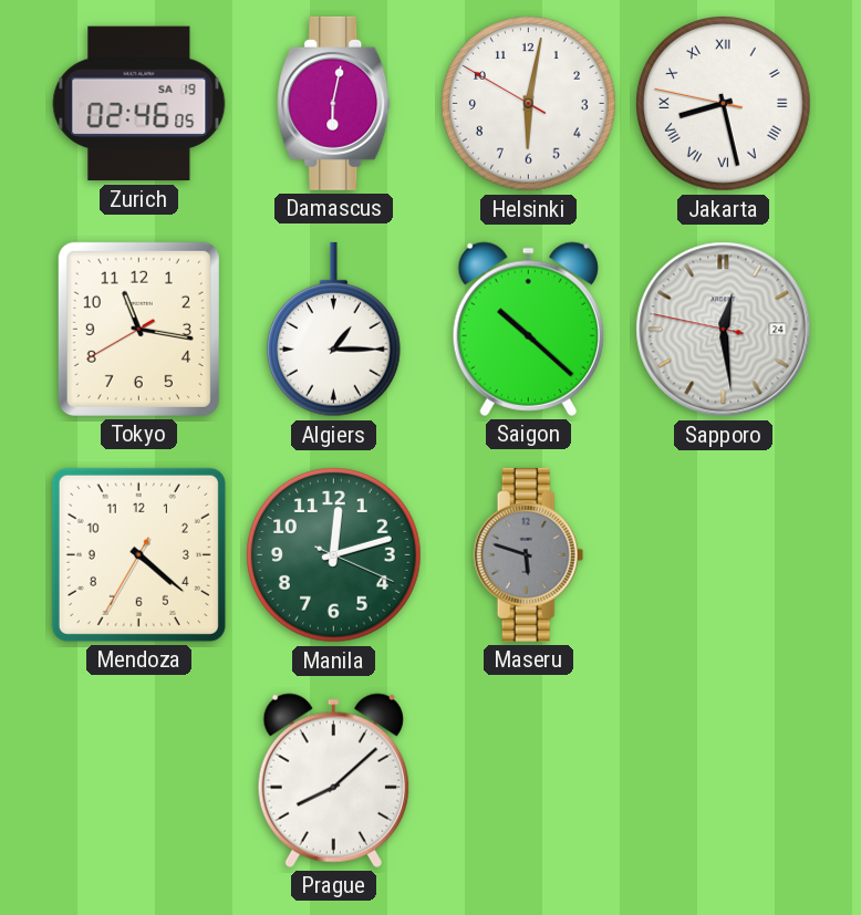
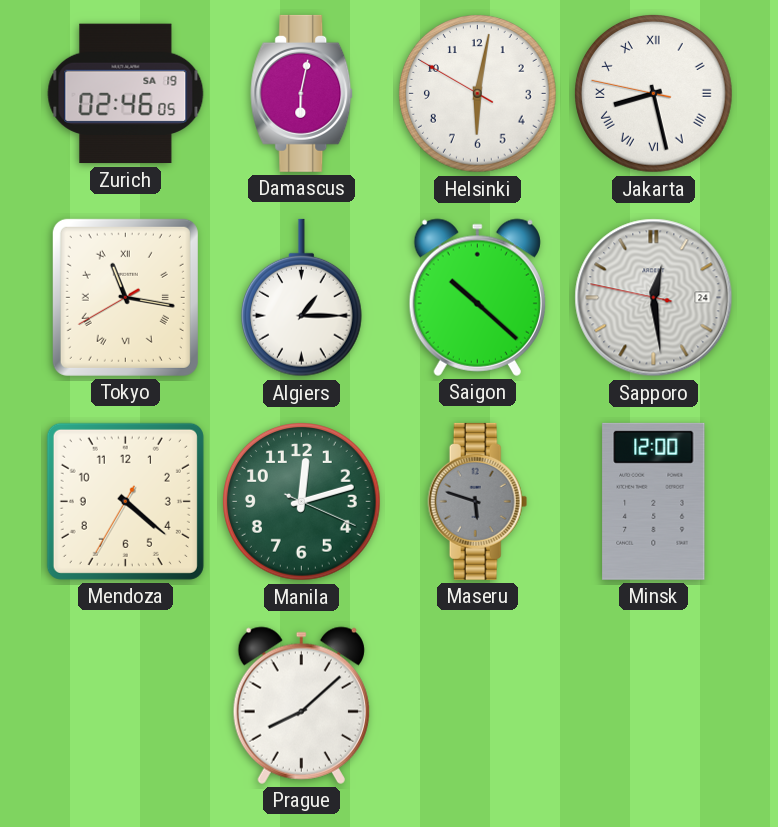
Tokyo numerals: Arabic -> Roman
Minsk: none -> 12:00
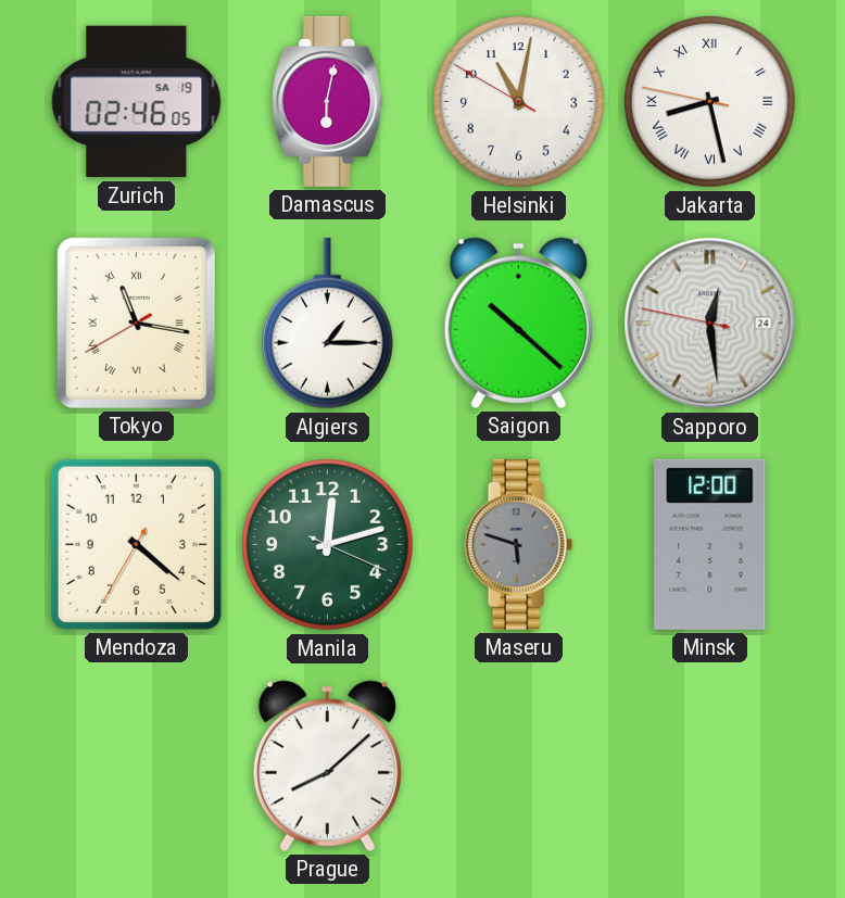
Helsinki: 6:01 -> 11:01
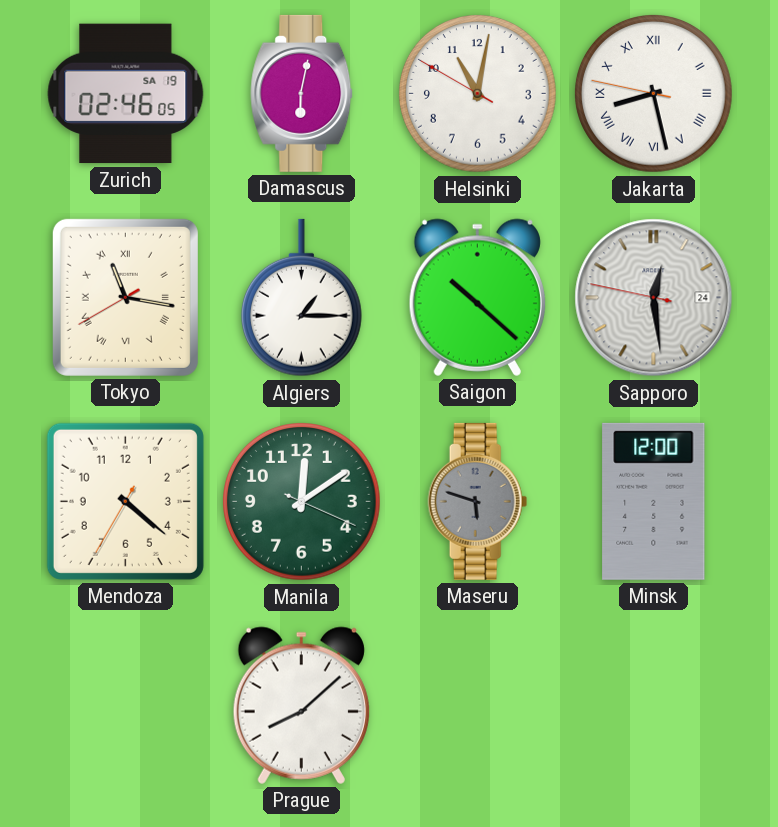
Manila: 12:12 -> 12:09
